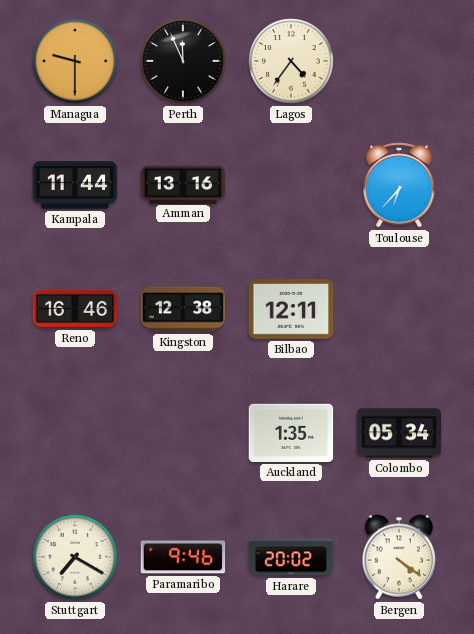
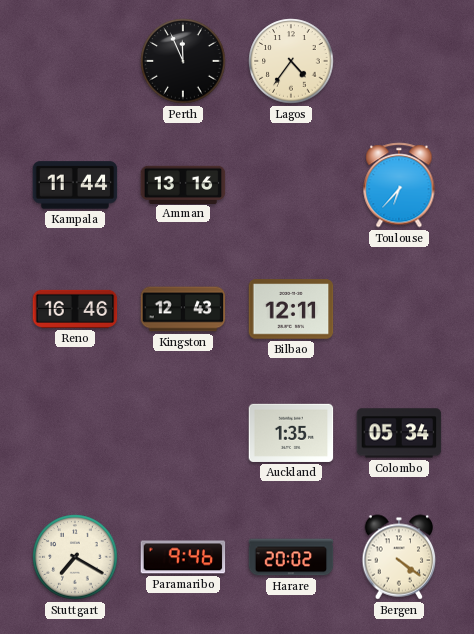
Managua: 9:30 -> none
Kingston: 12:38 -> 12:43
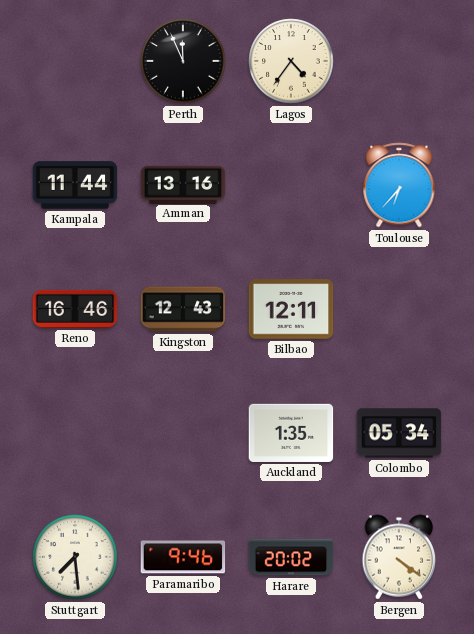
Stuttgart: 7:20 -> 7:29
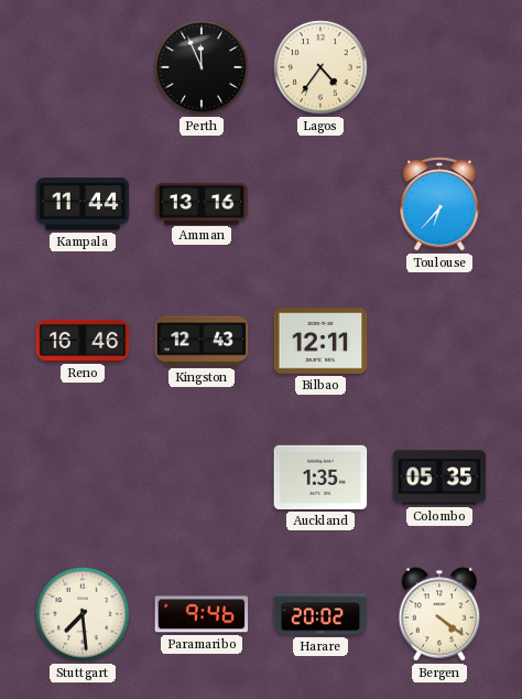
Colombo: 05:34 -> 05:35
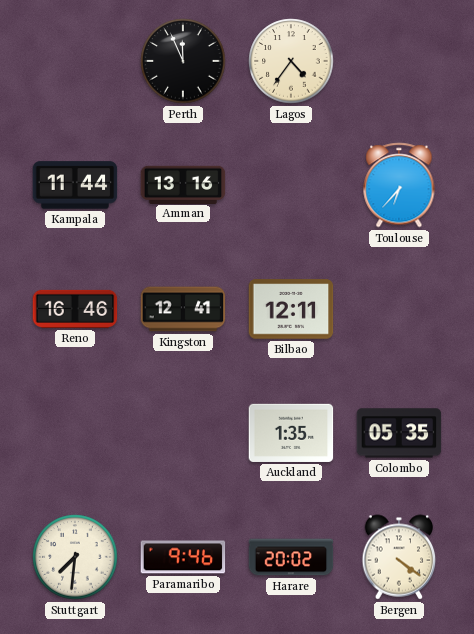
Kingston: 12:43 -> 12:41
Stuttgart: 7:29 -> 7:31
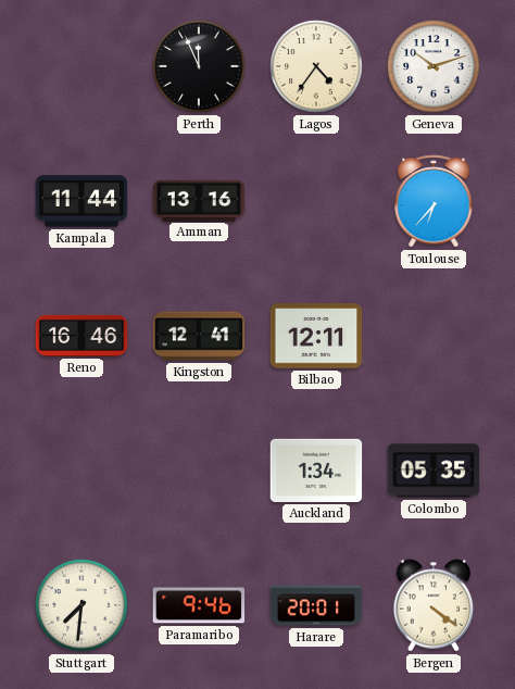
Geneva: none -> 10:12
Auckland: 1:35 -> 1:34
Harare: 20:02 -> 20:01
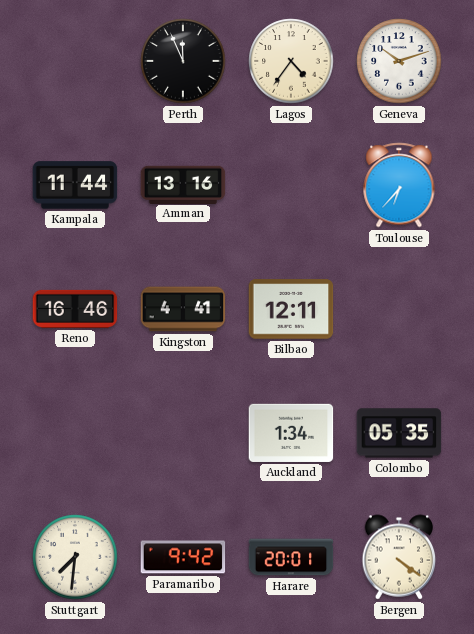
Kingston: 12:41 -> 4:41
Paramaribo: 9:46 -> 9:42
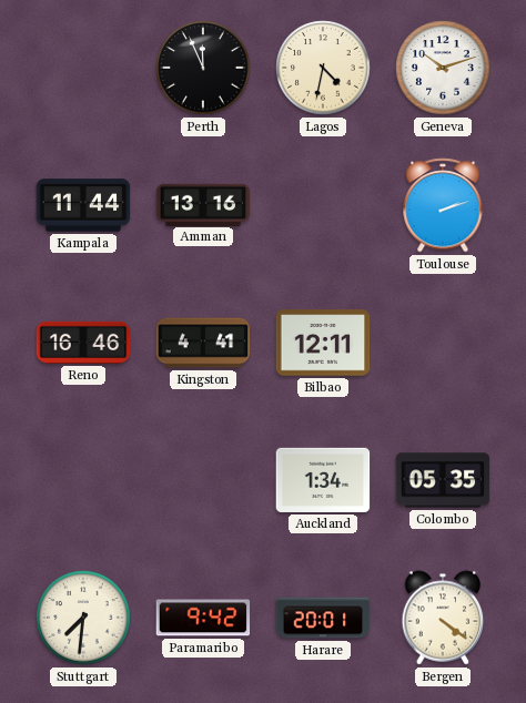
Lagos: 4:36 -> 4:32
Toulouse: 6:37 -> 2:12
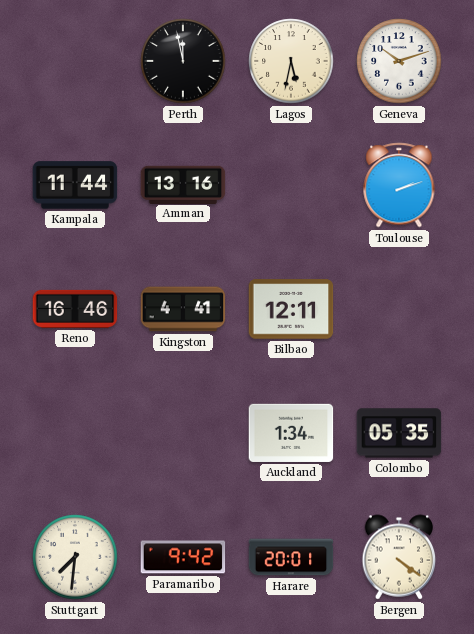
Perth: 11:56 -> 11:58
Lagos: 4:32 -> 5:32
